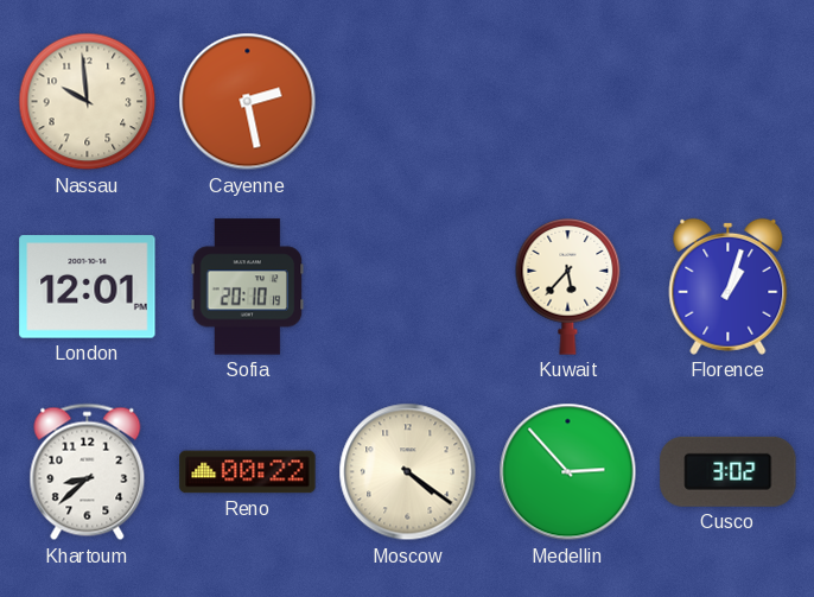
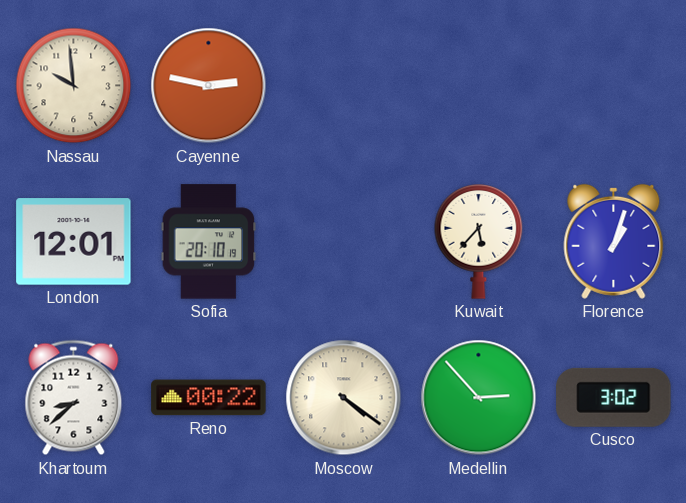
Cayenne: 2:28 -> 2:47
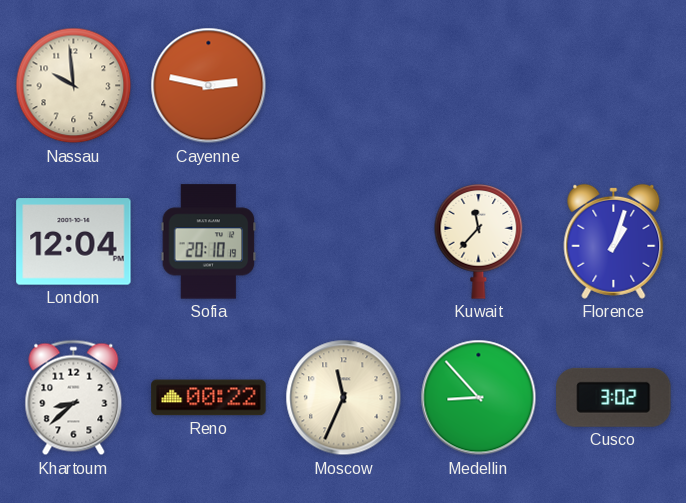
London: 12:01 -> 12:04
Kuwait: 5:37 -> 11:37
Moscow: 4:21 -> 11:34
Medellin: 2:53 -> 8:53
